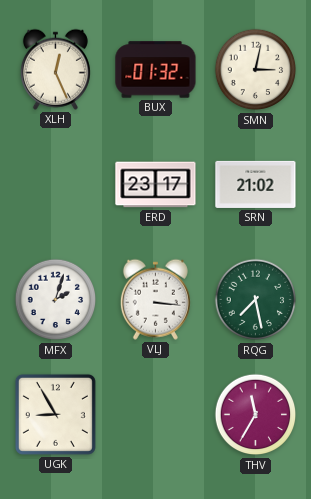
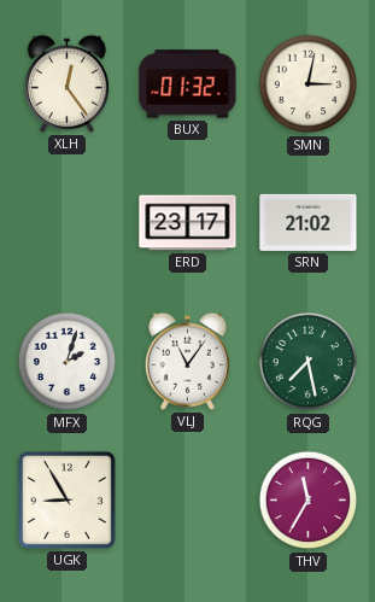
XLH: 12:26 -> 12:24
VLJ: 3:16 -> 11:06
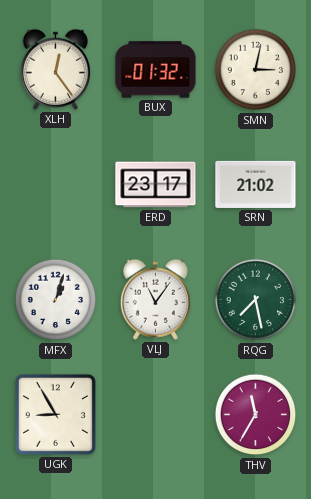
MFX: 2:03 -> 1:03
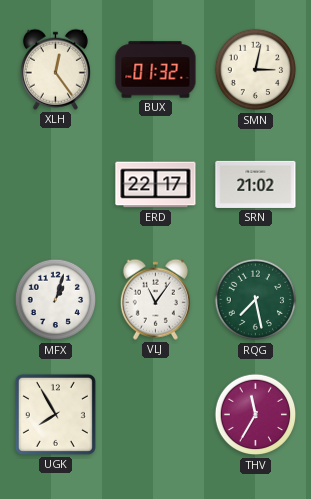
ERD: 23:17 -> 22:17
UGK: 8:55 -> 7:55
